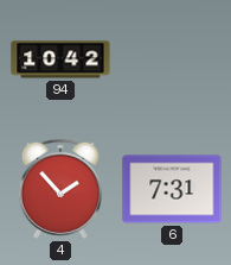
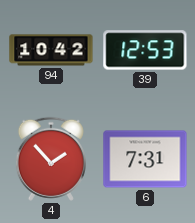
39: none -> 12:53
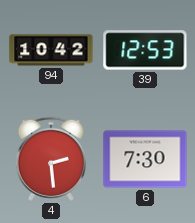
4: 1:53 -> 2:29
6: 7:31 -> 7:30
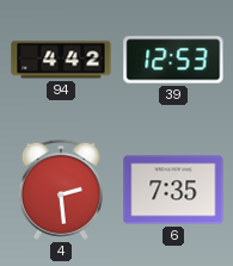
94: 10:42 -> 4:42
6: 7:30 -> 7:35
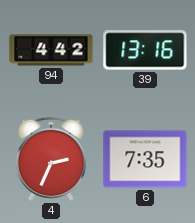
39: 12:53 -> 13:16
4: 2:29 -> 2:34
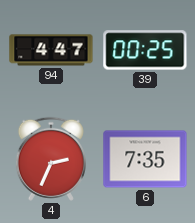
94: 4:42 -> 4:47
39: 13:16 -> 00:25
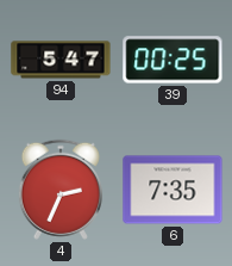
94: 4:47 -> 5:47
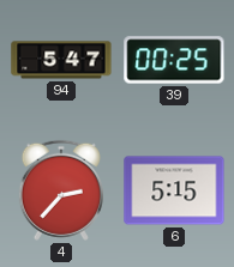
4: 2:34 -> 2:37
6: 7:35 -> 5:15
